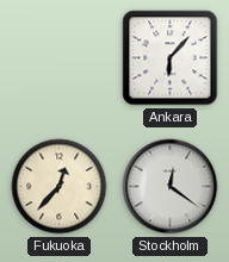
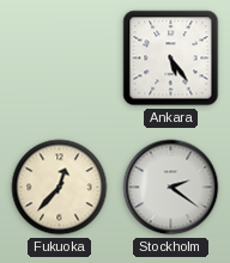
Ankara: 6:07 -> 5:24
Stockholm: 12:21 -> 2:21
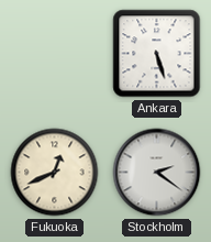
Ankara: 5:24 -> 5:27
Fukuoka: 12:37 -> 12:41
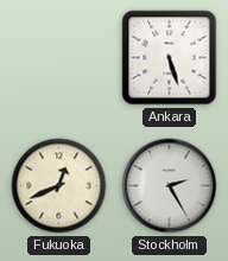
Stockholm: 2:21 -> 2:25
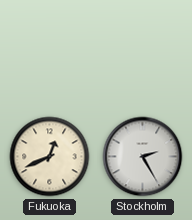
Ankara: 5:27 -> none
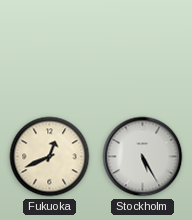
Stockholm: 2:25 -> 5:25
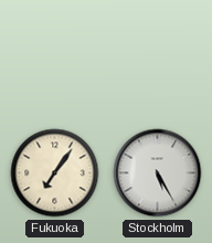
Fukuoka: 12:41 -> 7:06
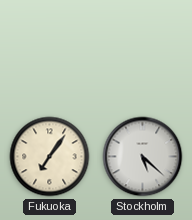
Stockholm: 5:25 -> 5:22
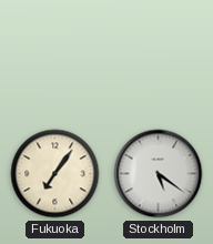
Stockholm: 5:22 -> 5:21
